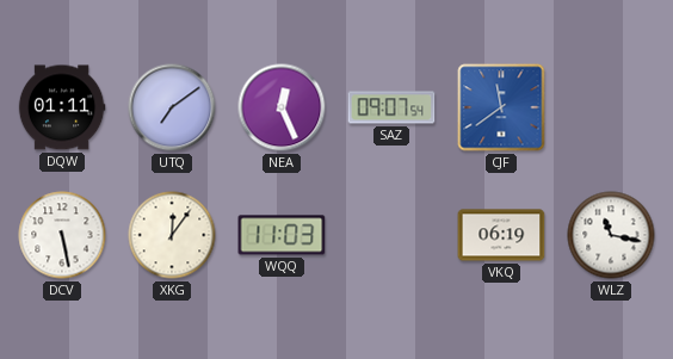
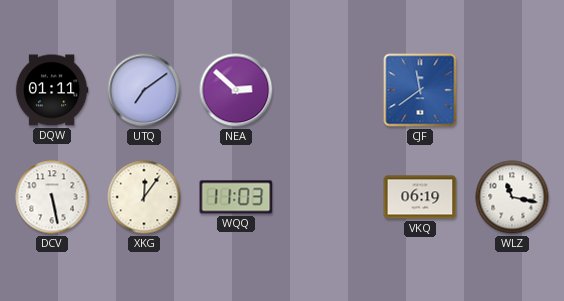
NEA: 12:26 -> 2:52
SAZ: 09:07 -> none
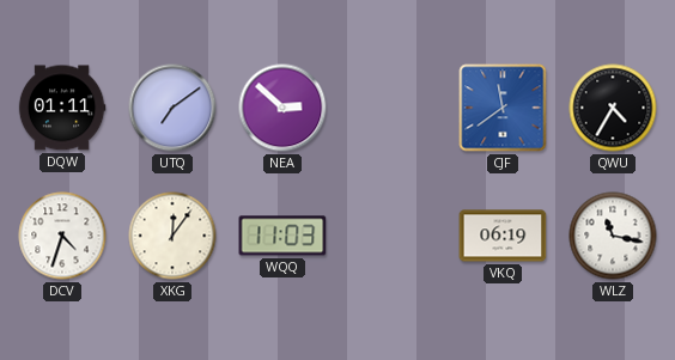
QWU: none -> 4:35
DCV: 5:28 -> 4:33
